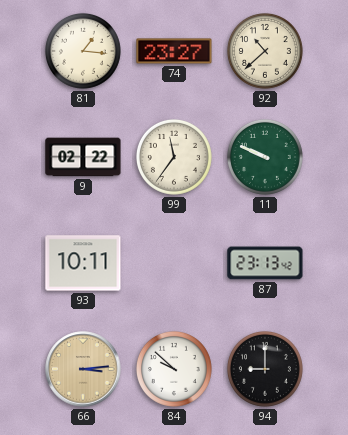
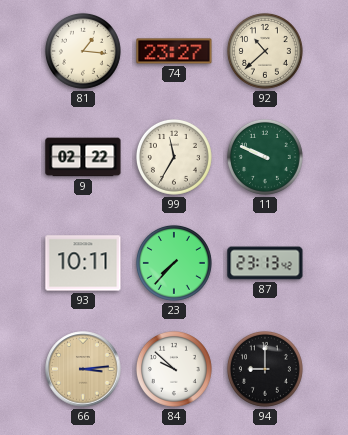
99: 11:36 -> 11:35
23: none -> 7:37
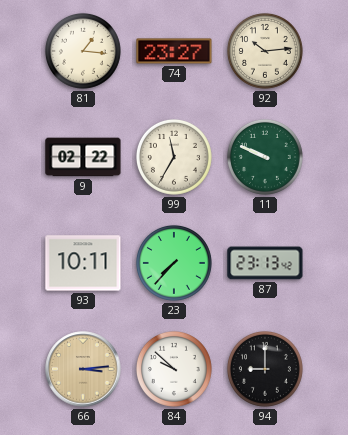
92: 10:38 -> 10:14
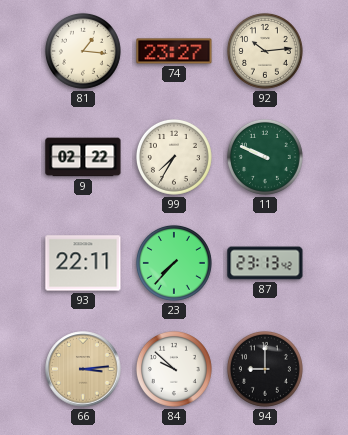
99: 11:35 -> 7:35
93: 10:11 -> 22:11
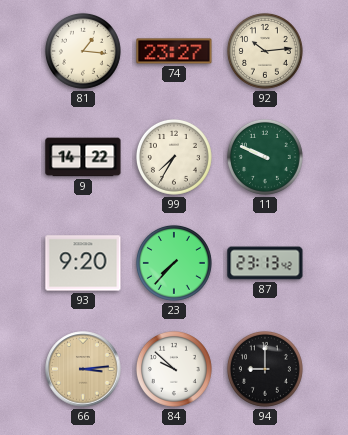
9: 02:22 -> 14:22
93: 22:11 -> 9:20
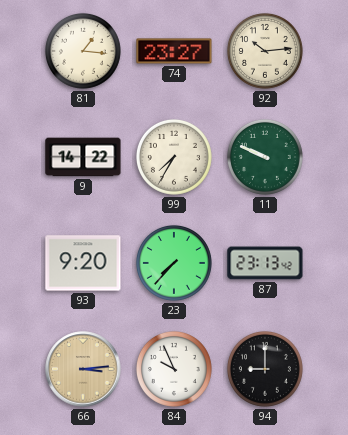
84: 9:52 -> 9:56
